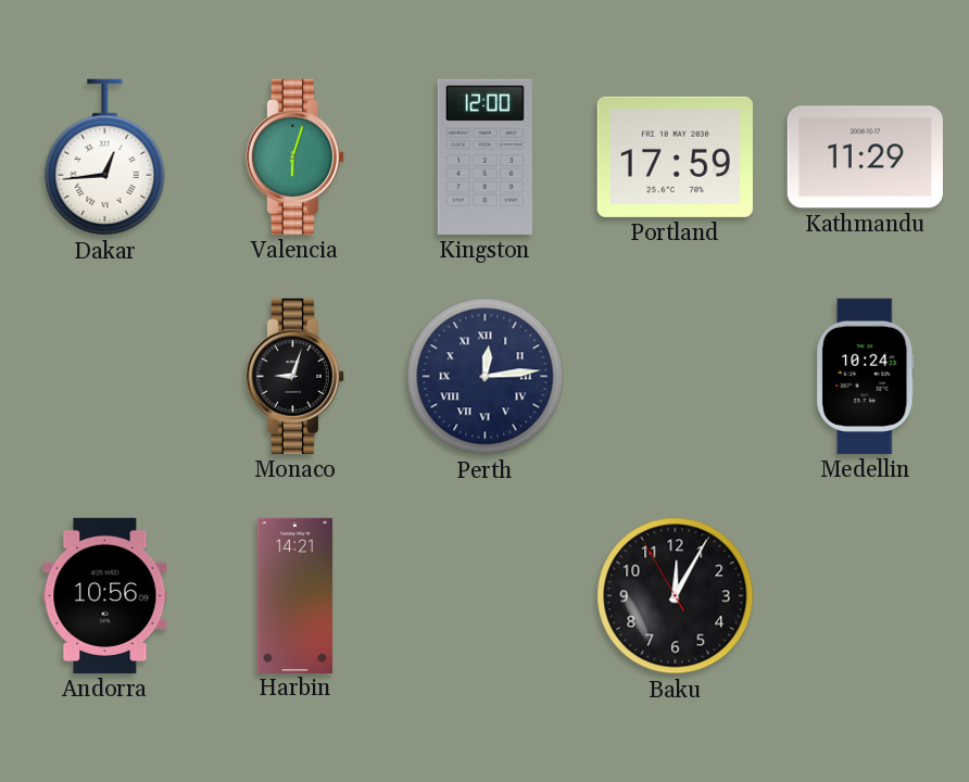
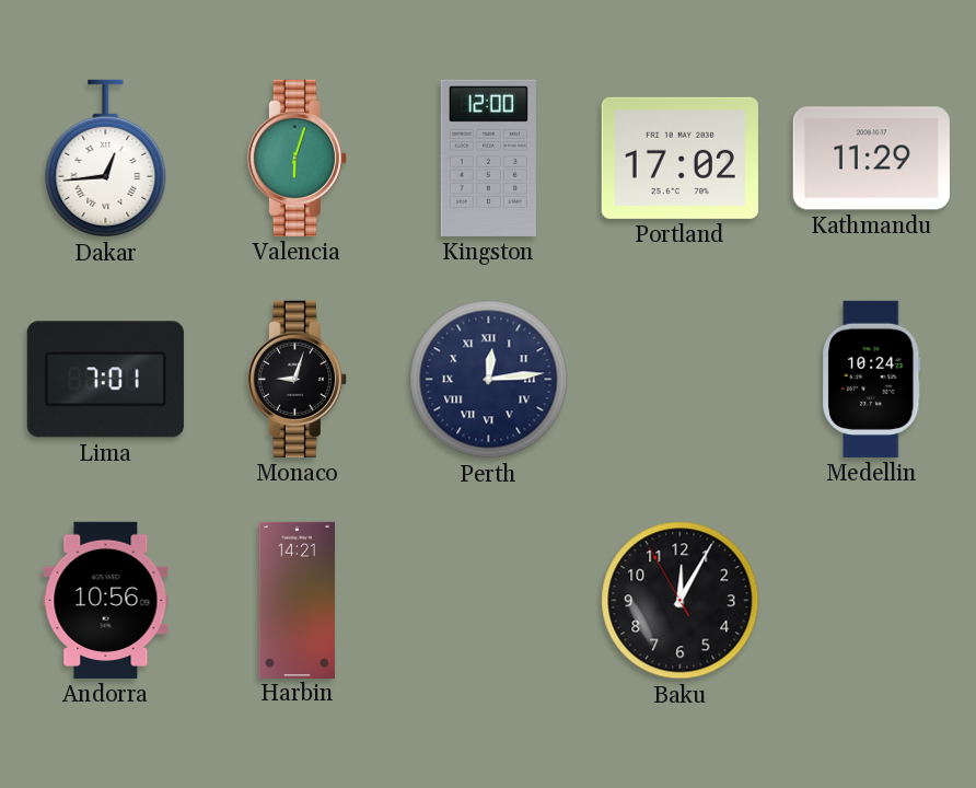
Portland: 17:59 -> 17:02
Lima: none -> 7:01
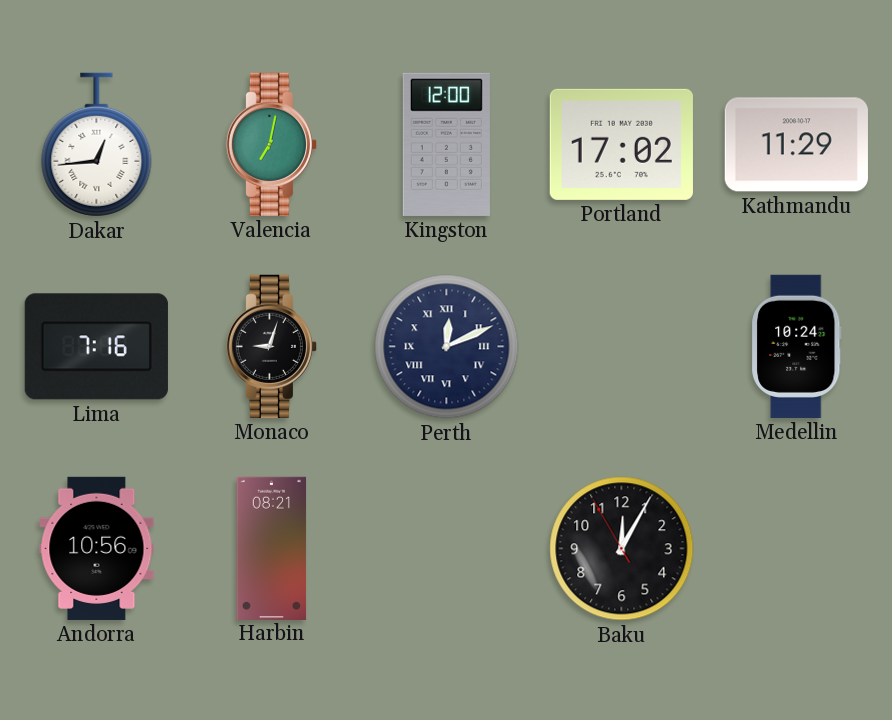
Valencia: 6:03 -> 7:02
Lima: 7:01 -> 7:16
Perth: 12:14 -> 12:11
Harbin: 14:21 -> 08:21
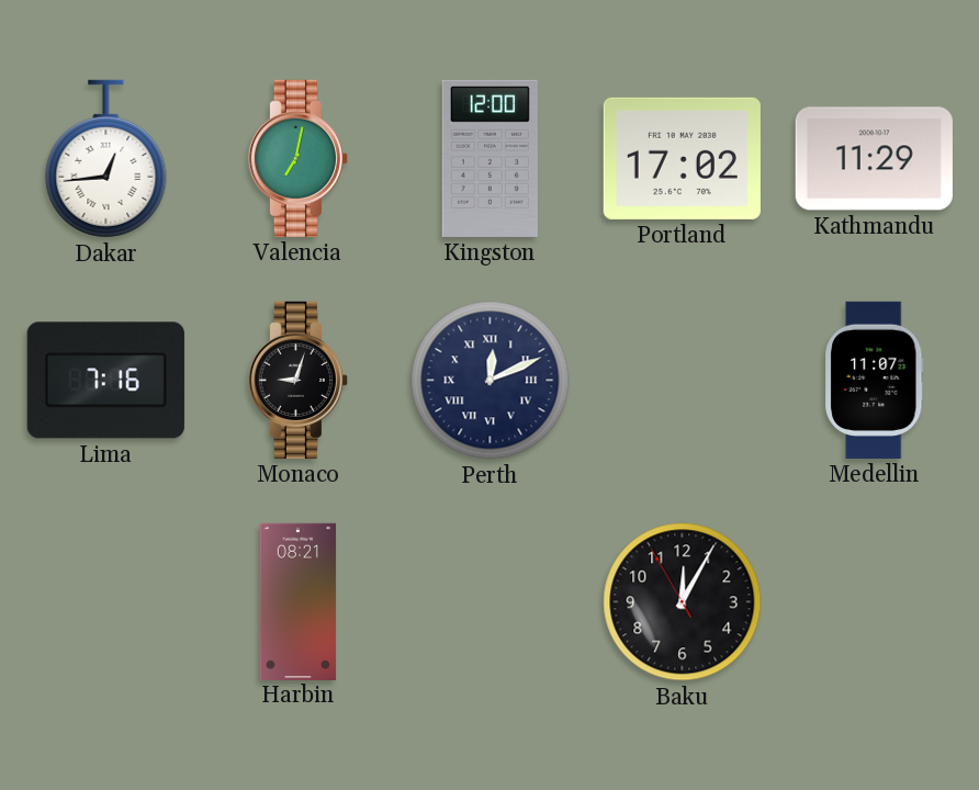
Medellin: 10:24 -> 11:07
Andorra: 10:56 -> none
